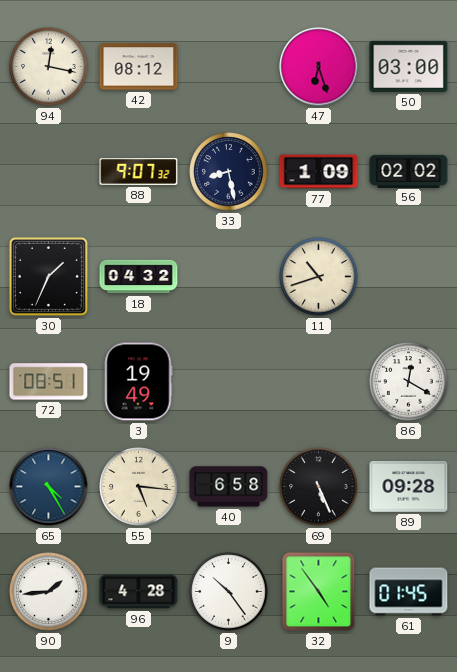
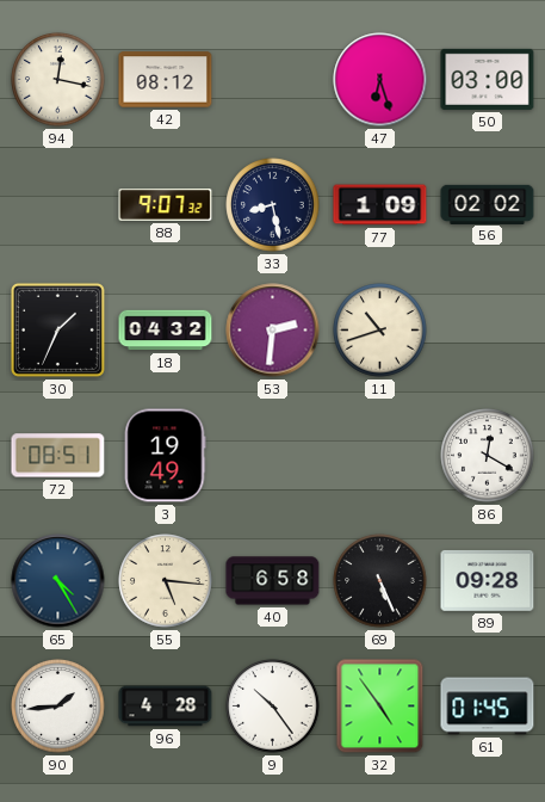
53: none -> 2:31
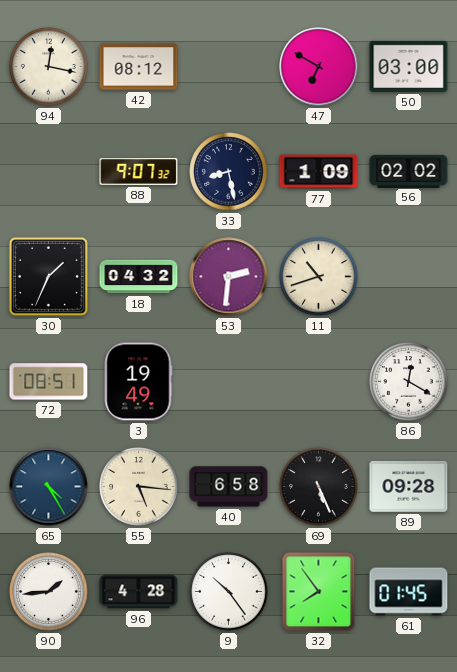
47: 6:27 -> 6:50
32: 4:54 -> 7:54
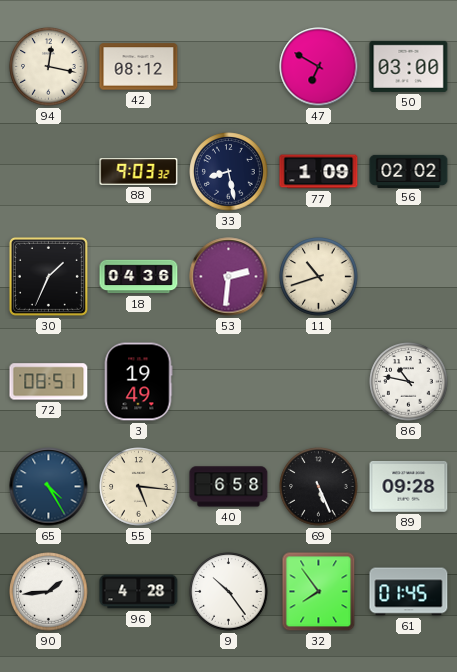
88: 9:07 -> 9:03
18: 04:32 -> 04:36
86: 12:20 -> 10:47
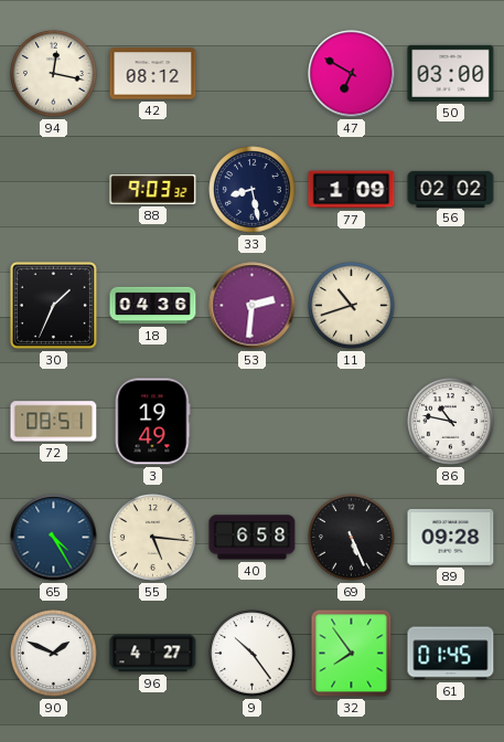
90: 1:44 -> 1:49
96: 4:28 -> 4:27
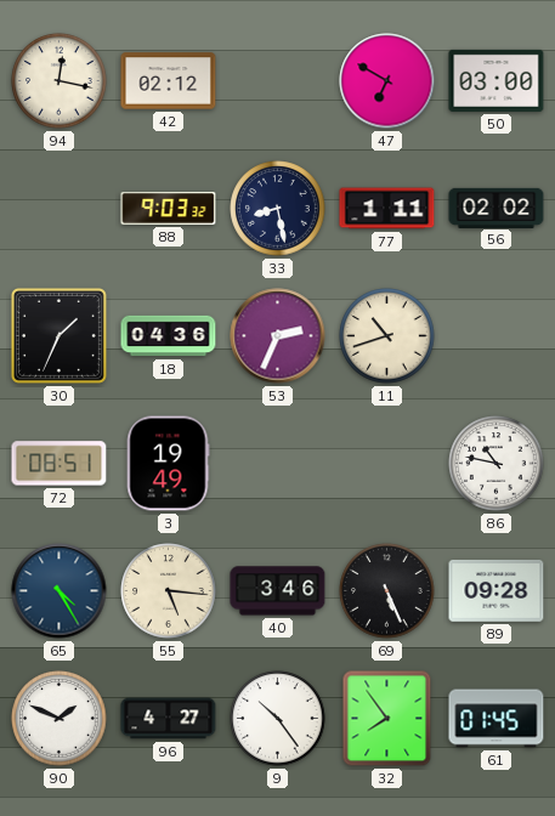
42: 08:12 -> 02:12
77: 1:09 -> 1:11
53: 2:31 -> 2:34
40: 6:58 -> 3:46
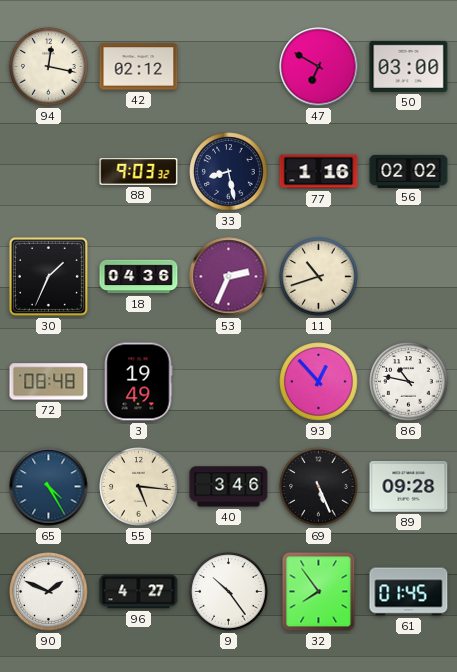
77: 1:11 -> 1:16
72: 08:51 -> 08:48
93: none -> 12:53
